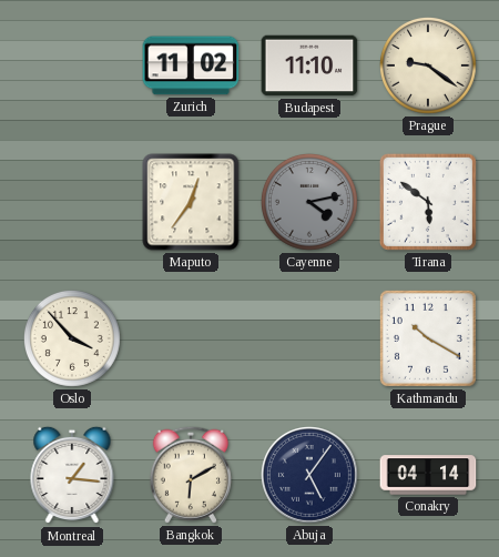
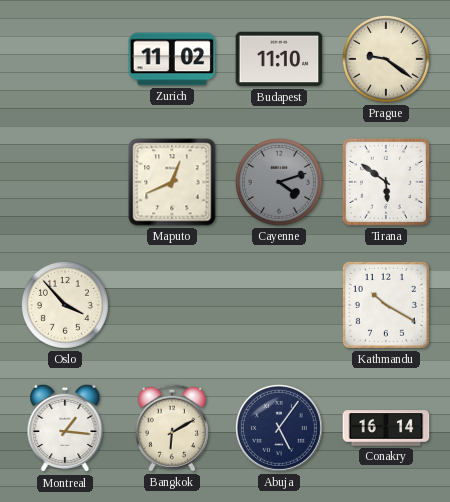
Maputo: 12:36 -> 12:41
Cayenne: 4:13 -> 4:12
Conakry: 04:14 -> 16:14
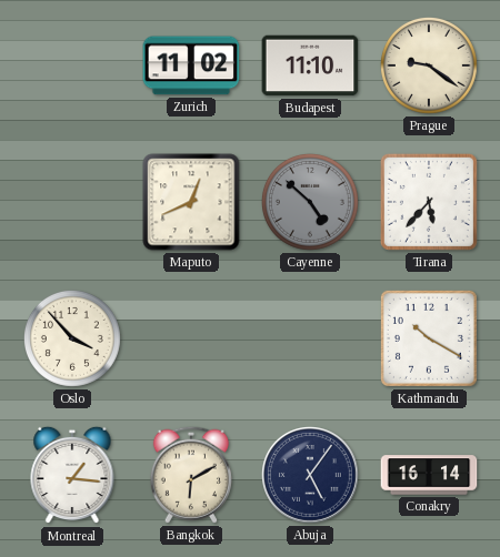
Cayenne: 4:12 -> 4:52
Tirana: 5:51 -> 5:37
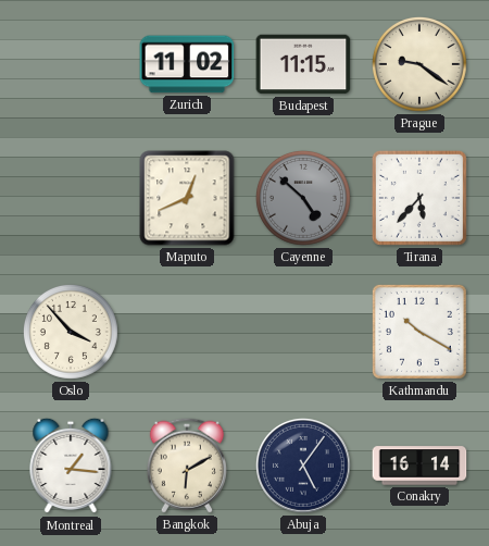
Budapest: 11:10 -> 11:15
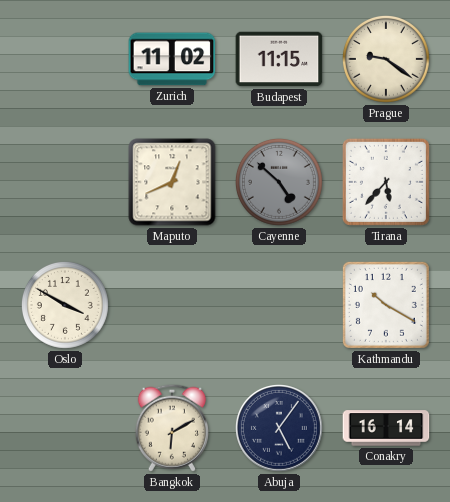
Oslo: 3:53 -> 3:50
Montreal: 1:16 -> none
